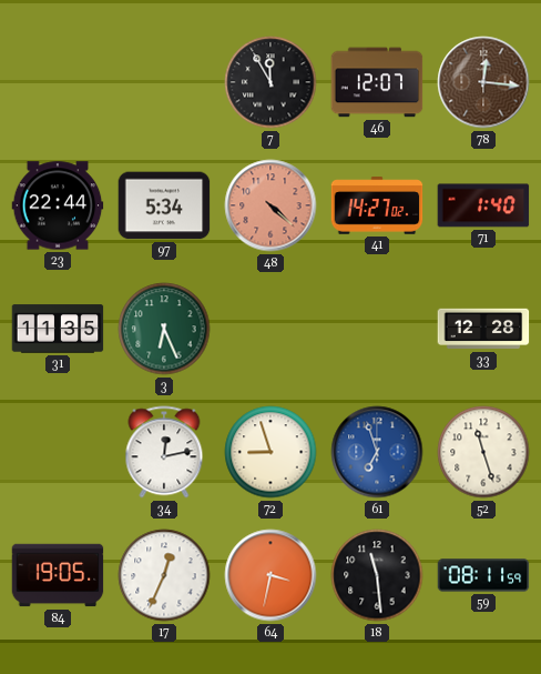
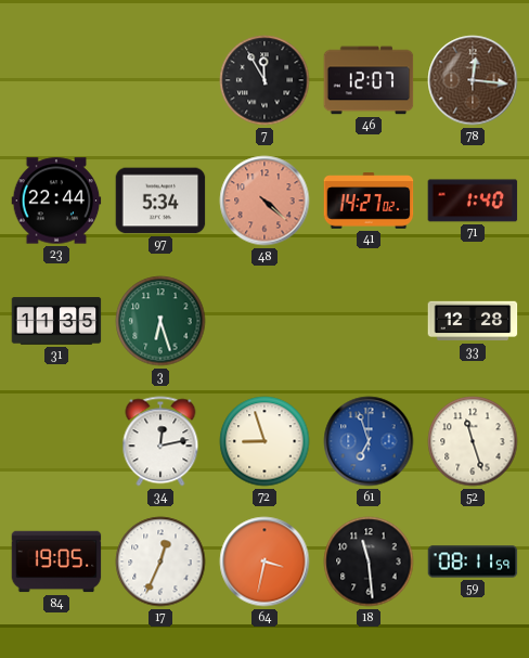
3: 6:26 -> 6:27
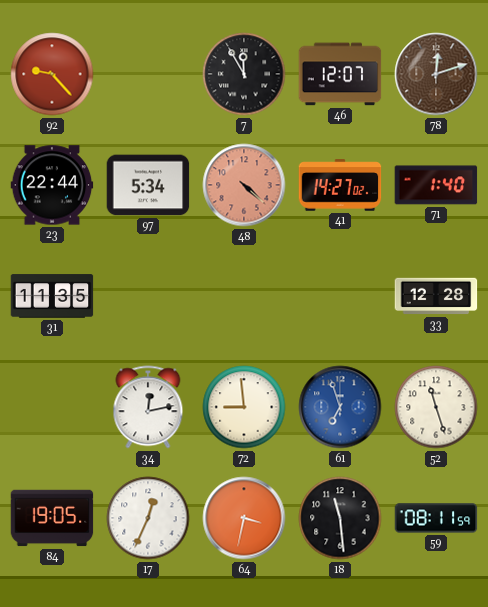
92: none -> 9:23
78: 12:16 -> 12:12
3: 6:27 -> none
72: 8:57 -> 8:59
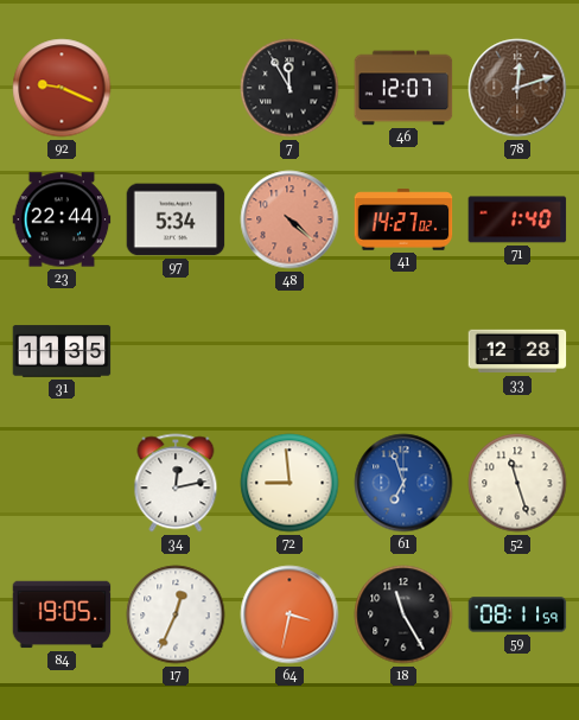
92: 9:23 -> 9:19
18: 11:29 -> 11:25
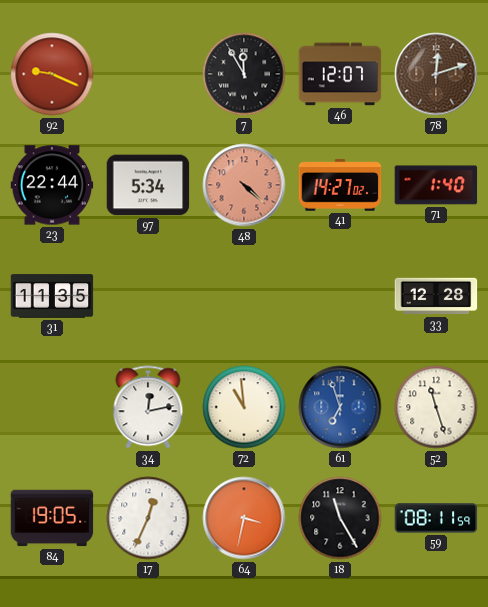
72: 8:59 -> 10:59
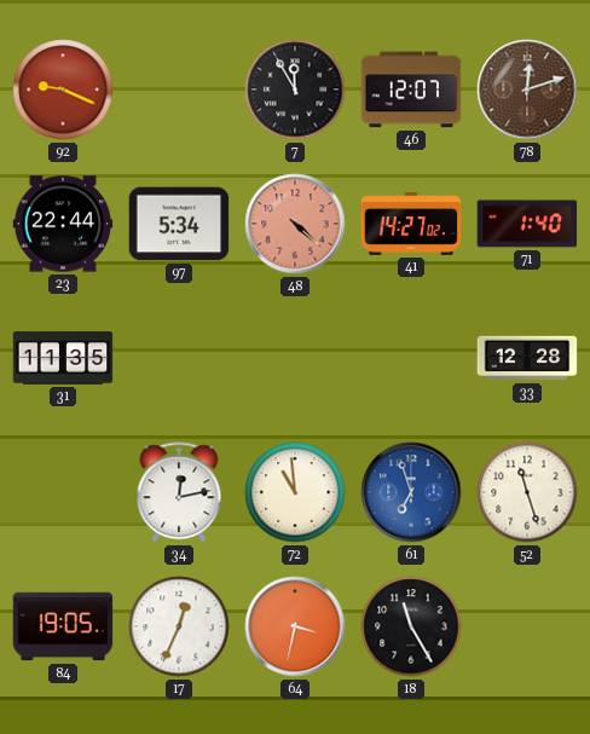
59: 08:11 -> none
